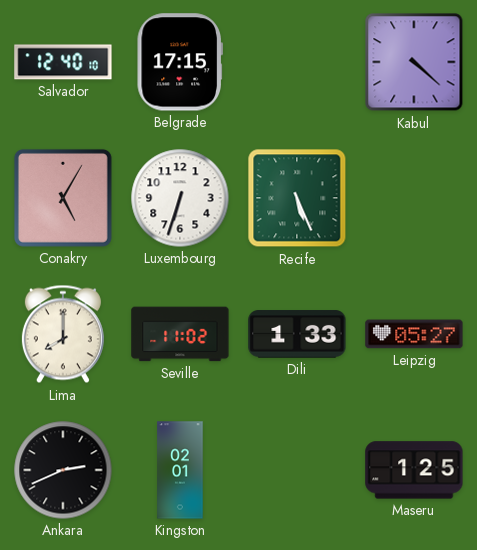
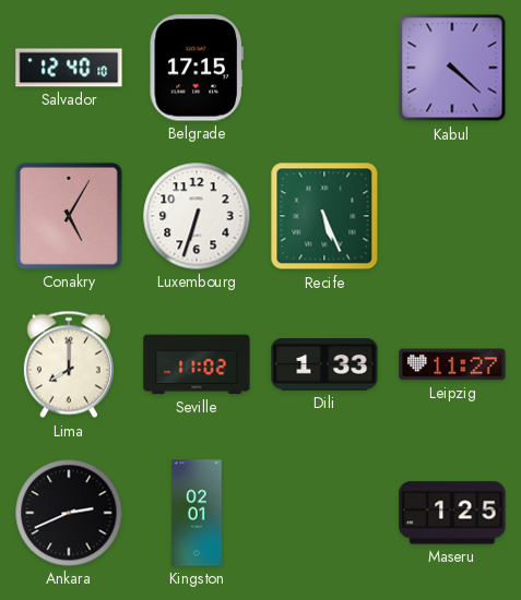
Leipzig: 05:27 -> 11:27
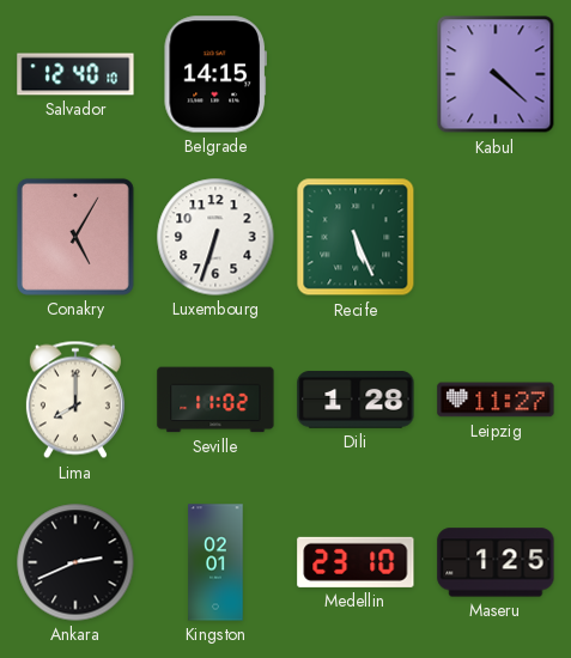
Belgrade: 17:15 -> 14:15
Dili: 1:33 -> 1:28
Medellin: none -> 23:10
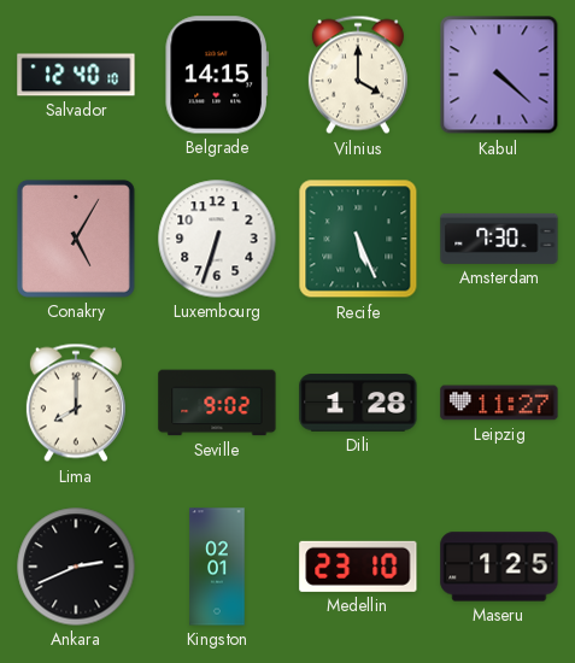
Vilnius: none -> 4:00
Amsterdam: none -> 7:30
Seville: 11:02 -> 9:02
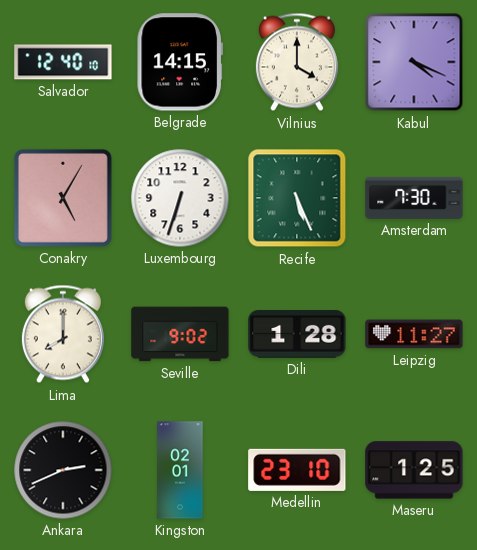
Kabul: 4:22 -> 4:19
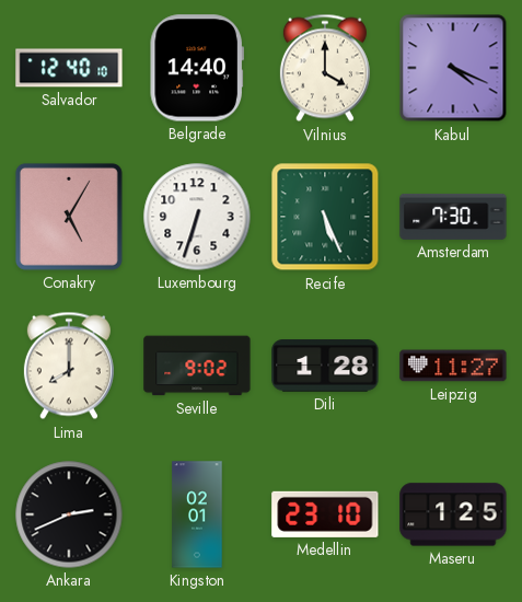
Belgrade: 14:15 -> 14:40
